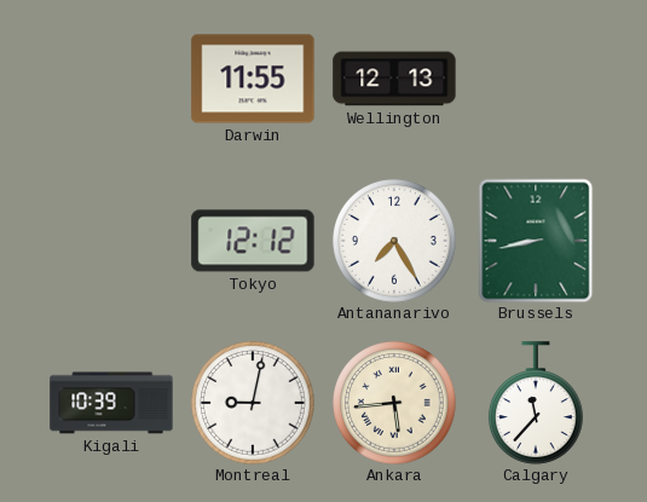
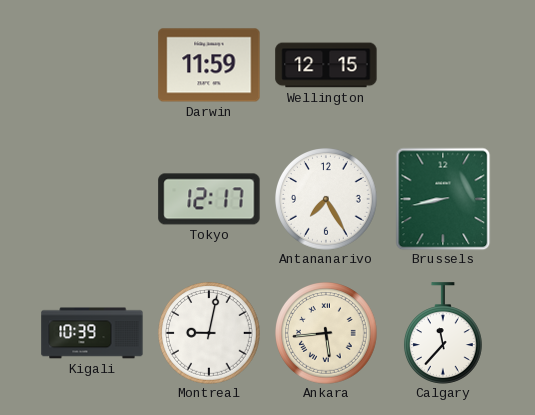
Darwin: 11:55 -> 11:59
Wellington: 12:13 -> 12:15
Tokyo: 12:12 -> 12:17
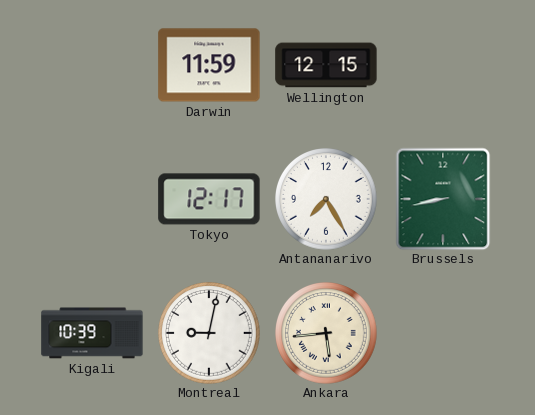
Calgary: 11:37 -> none
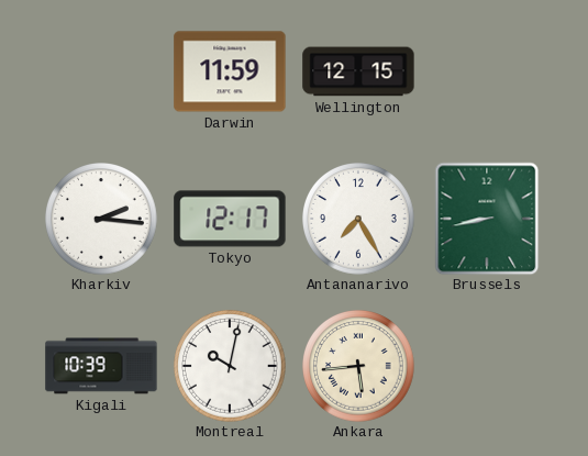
Kharkiv: none -> 2:16
Montreal: 9:02 -> 10:02
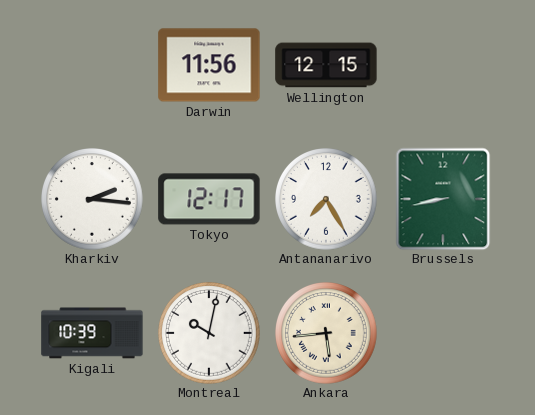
Darwin: 11:59 -> 11:56
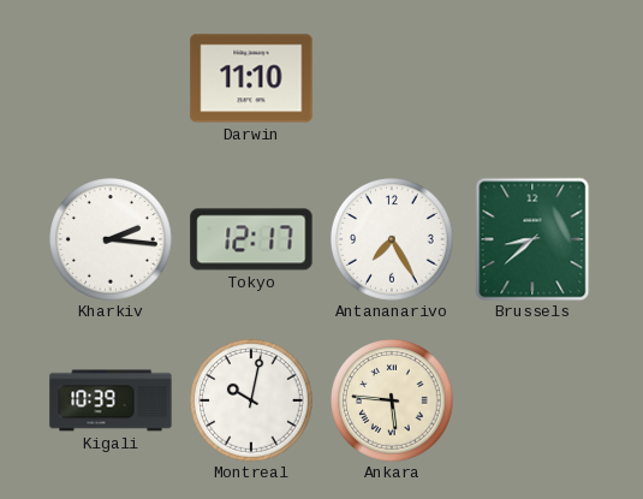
Darwin: 11:56 -> 11:10
Wellington: 12:15 -> none
Brussels: 8:43 -> 8:38
Ankara: 5:44 -> 5:46
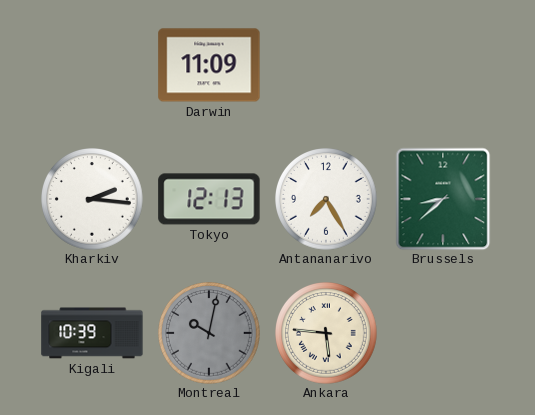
Darwin: 11:10 -> 11:09
Tokyo: 12:17 -> 12:13
Montreal dial: white -> grey
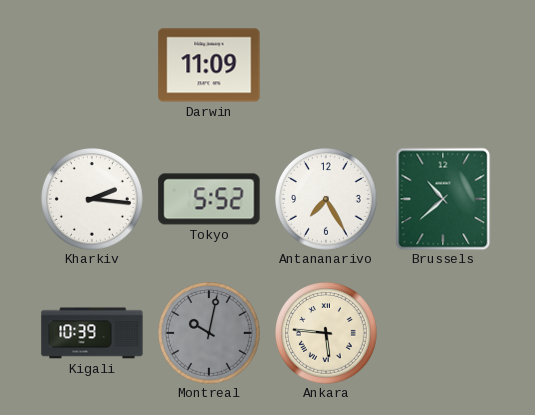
Tokyo: 12:13 -> 5:52
Brussels: 8:38 -> 10:38
